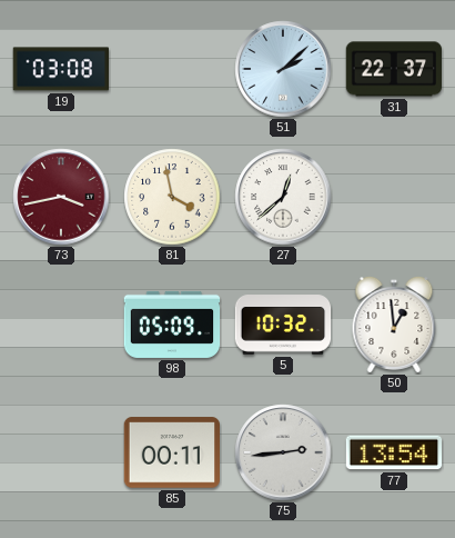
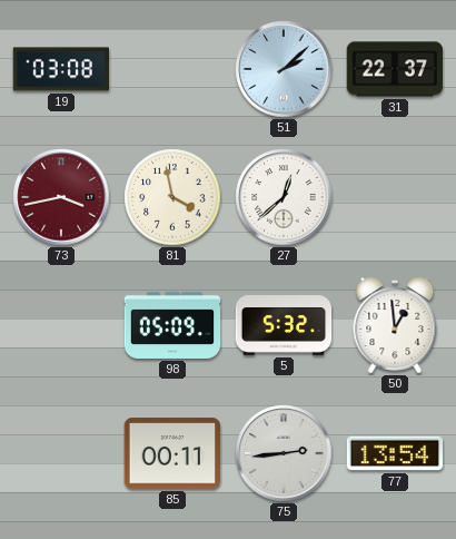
5: 10:32 -> 5:32
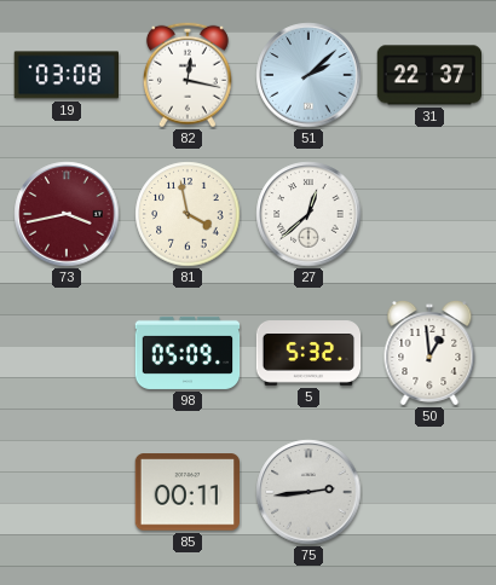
82: none -> 12:17
77: 13:54 -> none
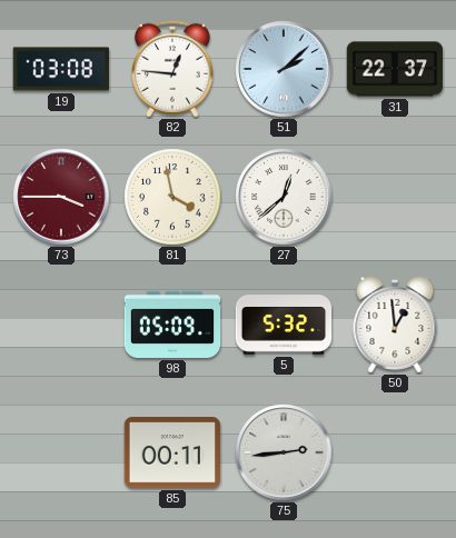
82: 12:17 -> 12:46
73: 3:43 -> 3:45
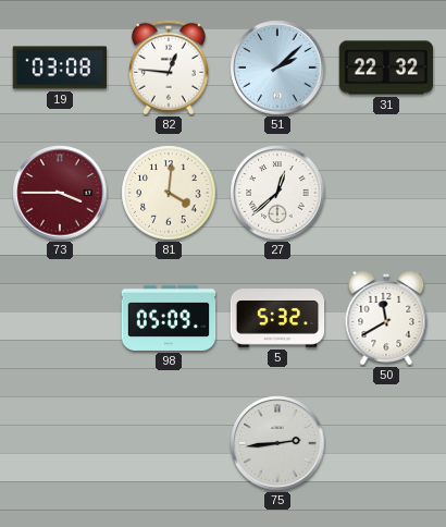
31: 22:37 -> 22:32
81: 3:58 -> 4:01
50: 12:59 -> 11:40
85: 00:11 -> none
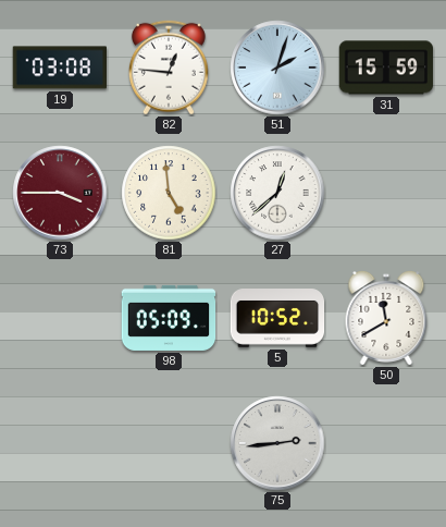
51: 2:08 -> 2:03
31: 22:32 -> 15:59
81: 4:01 -> 4:59
5: 5:32 -> 10:52
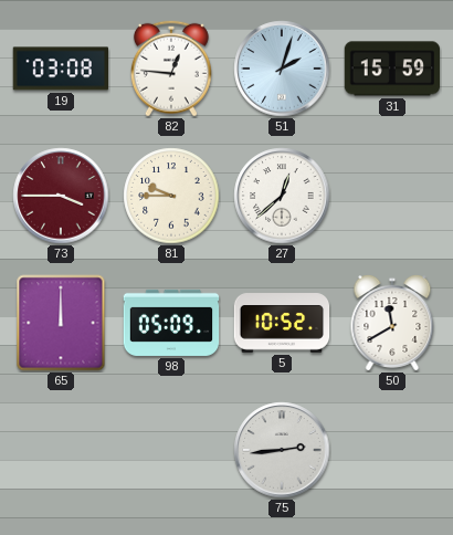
81: 4:59 -> 9:45
65: none -> 12:00
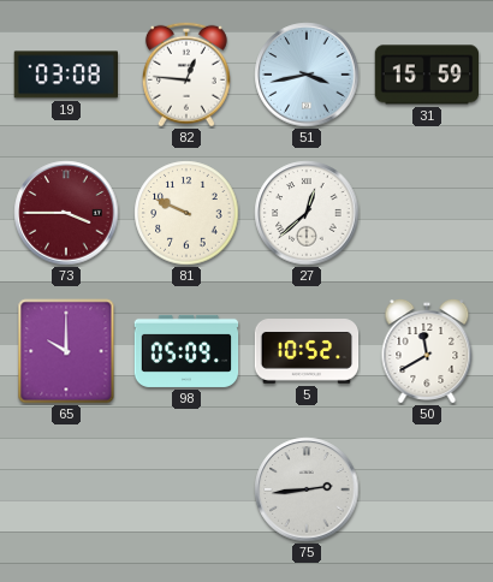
51: 2:03 -> 3:43
81: 9:45 -> 9:49
65: 12:00 -> 10:00
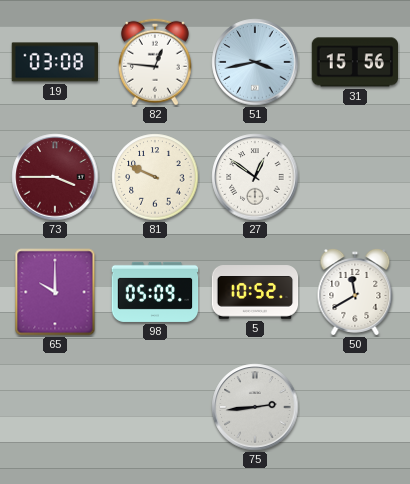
31: 15:59 -> 15:56
27: 12:38 -> 12:51
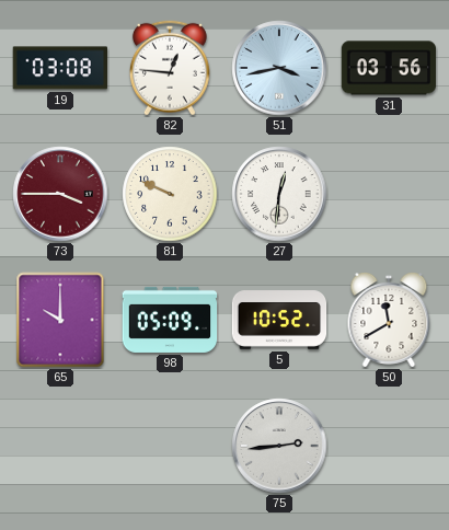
31: 15:56 -> 03:56
27: 12:51 -> 12:31
